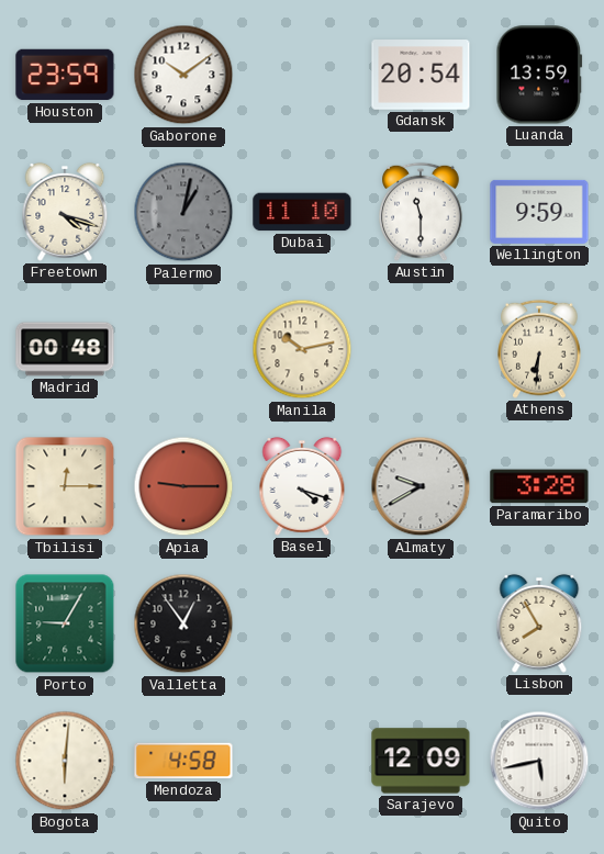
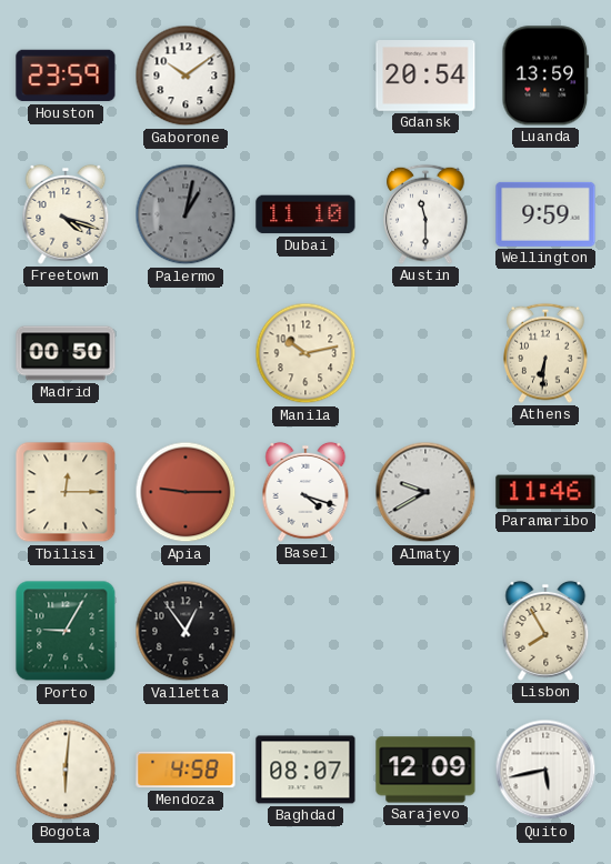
Madrid: 00:48 -> 00:50
Paramaribo: 3:28 -> 11:46
Baghdad: none -> 08:07
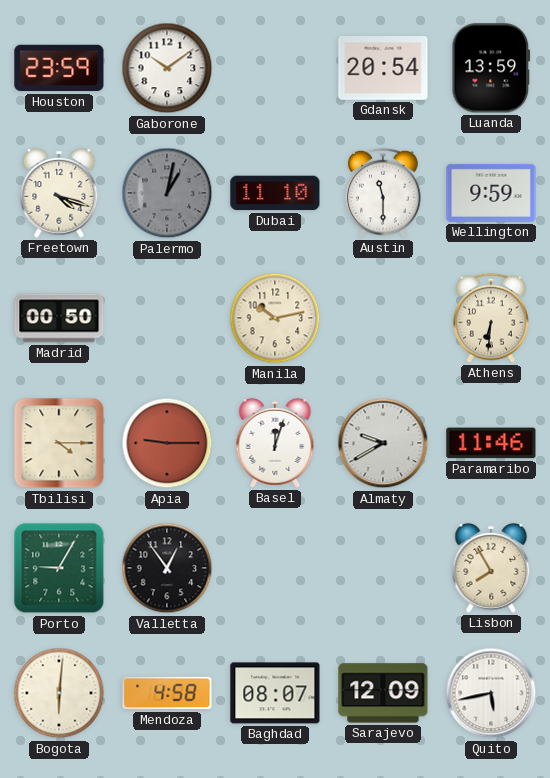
Tbilisi: 12:15 -> 4:15
Basel: 4:18 -> 12:03
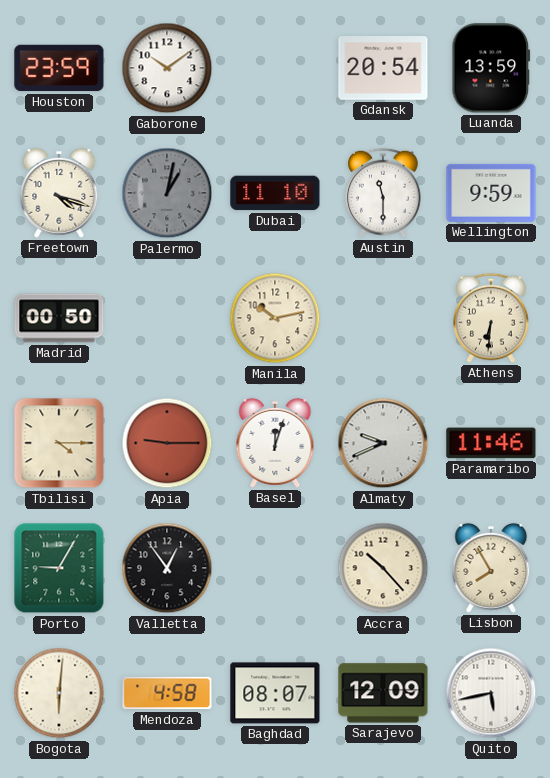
Almaty: 9:40 -> 9:41
Accra: none -> 10:23
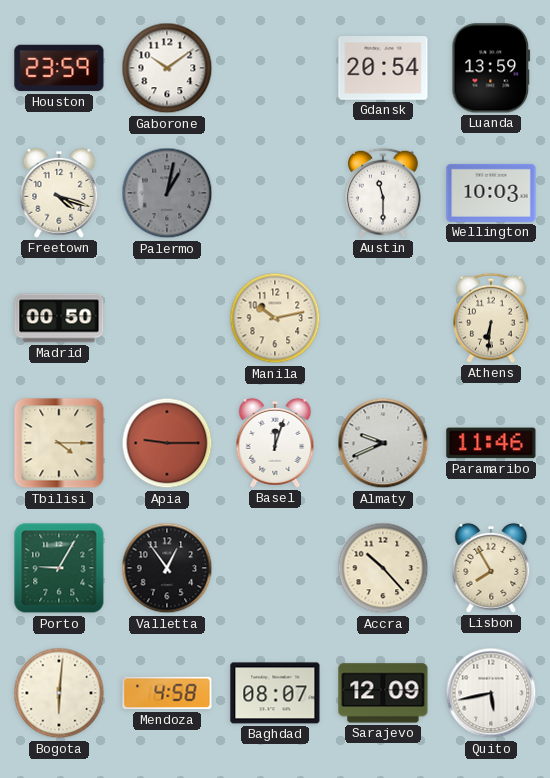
Dubai: 11:10 -> none
Wellington: 9:59 -> 10:03
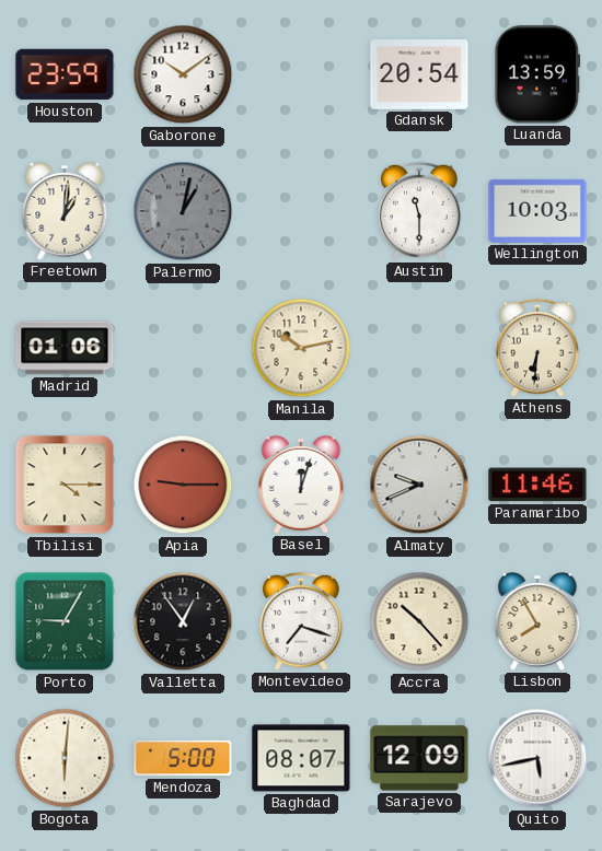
Freetown: 4:18 -> 1:01
Madrid: 00:50 -> 01:06
Montevideo: none -> 7:18
Mendoza: 4:58 -> 5:00
